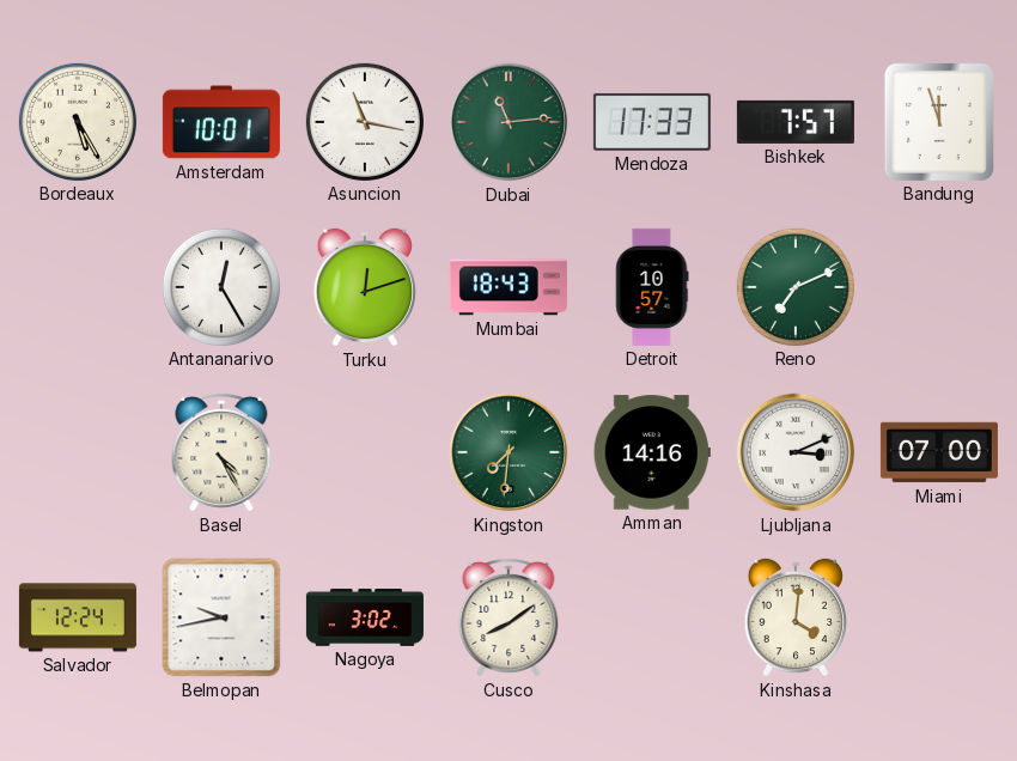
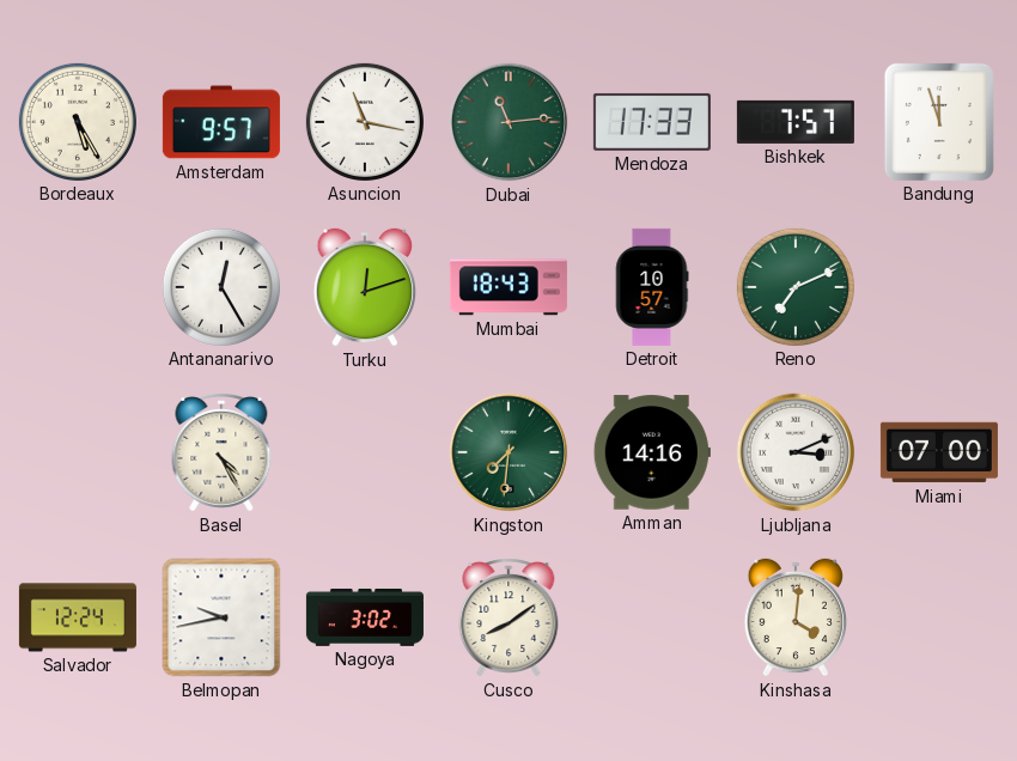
Amsterdam: 10:01 -> 9:57
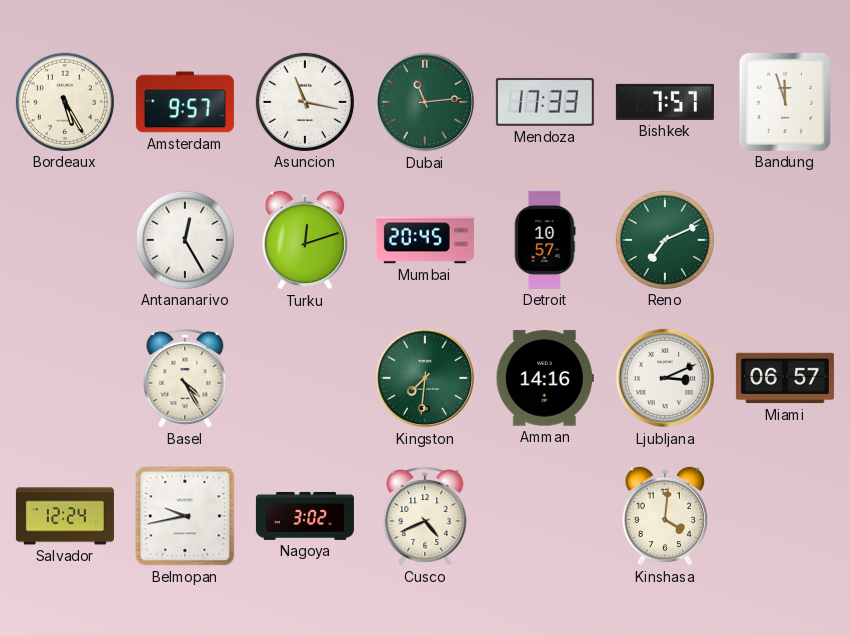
Mumbai: 18:43 -> 20:45
Miami: 07:00 -> 06:57
Cusco: 8:09 -> 4:41
